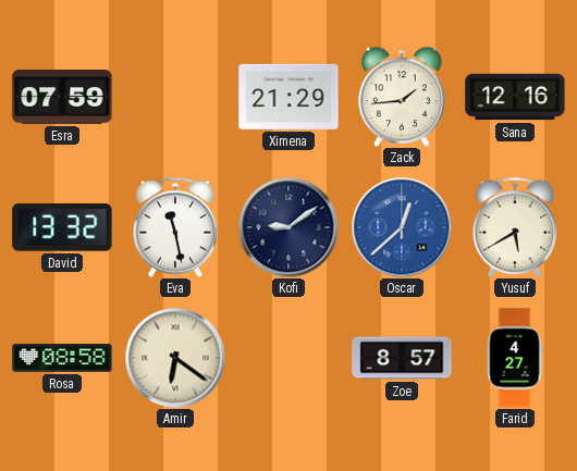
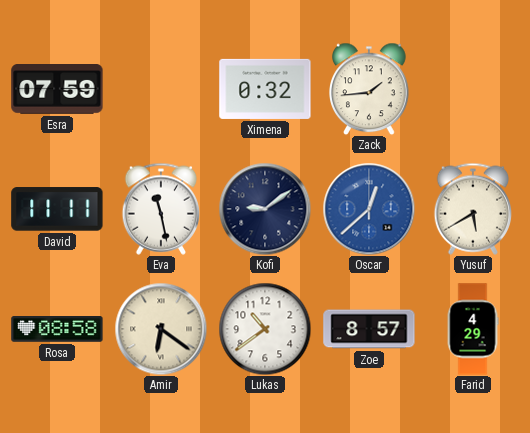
Ximena: 21:29 -> 0:32
Sana: 12:16 -> none
David: 13:32 -> 11:11
Lukas: none -> 10:39
Farid: 4:27 -> 4:29
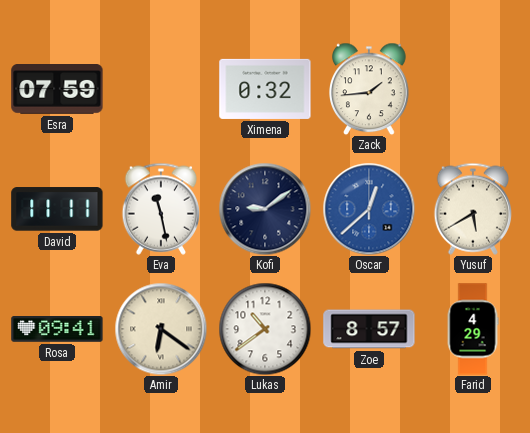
Rosa: 08:58 -> 09:41
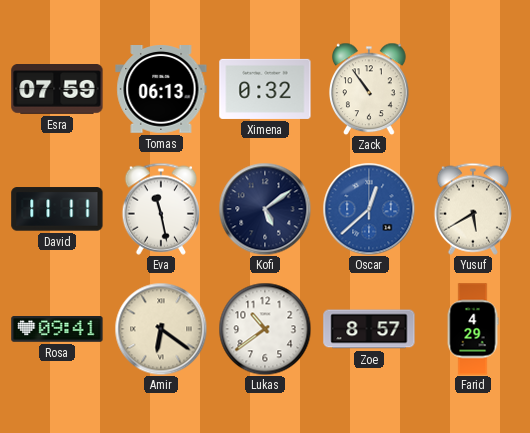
Tomas: none -> 06:13
Zack: 1:44 -> 10:54
Kofi: 9:09 -> 5:09
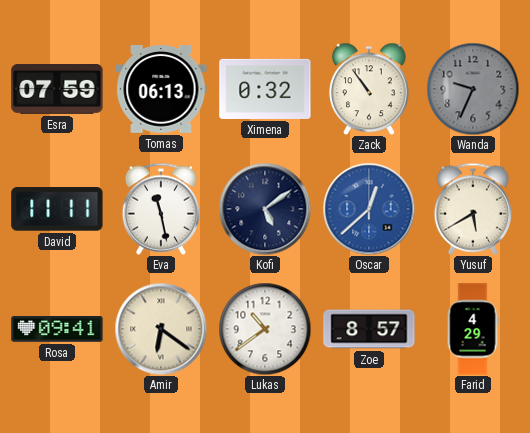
Wanda: none -> 9:34
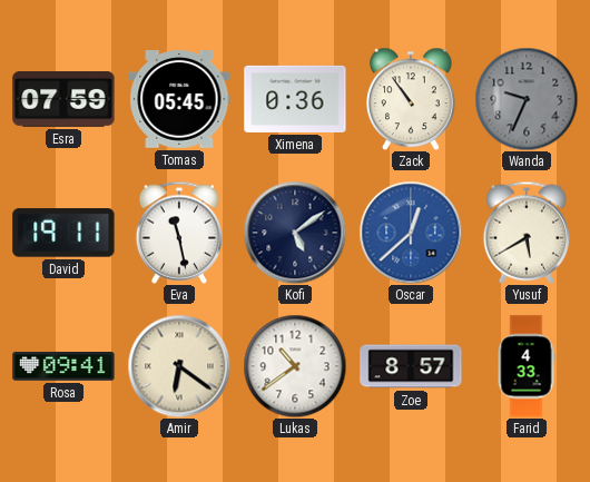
Tomas: 06:13 -> 05:45
Ximena: 0:32 -> 0:36
David: 11:11 -> 19:11
Farid: 4:29 -> 4:33
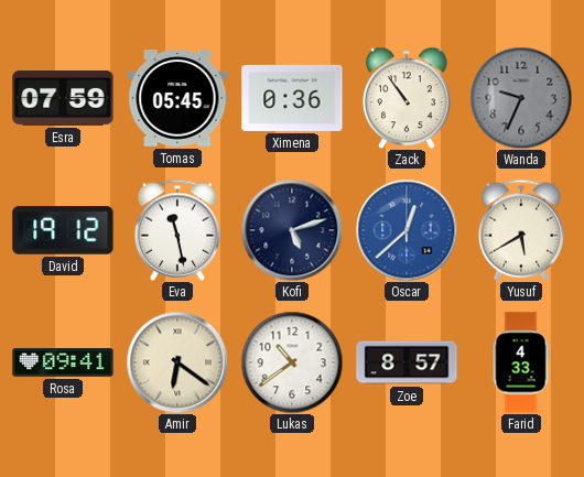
David: 19:11 -> 19:12
Kofi: 5:09 -> 5:12
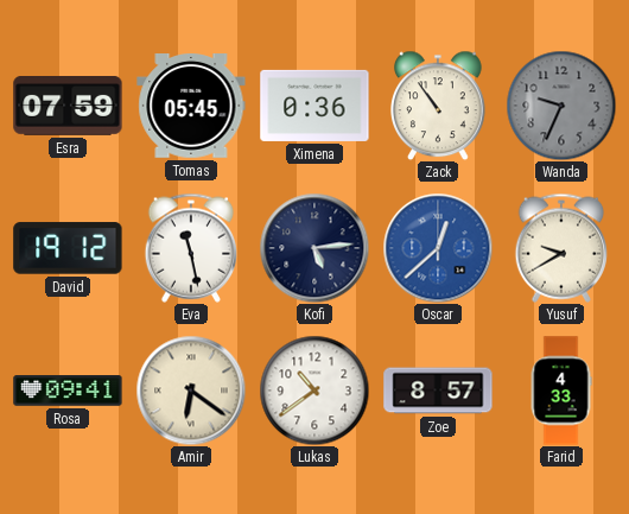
Kofi: 5:12 -> 5:14
Yusuf: 5:40 -> 9:40
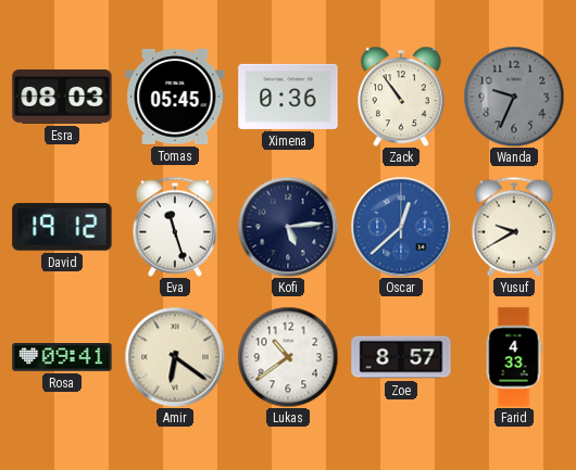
Esra: 07:59 -> 08:03
Eva: 11:28 -> 11:27
